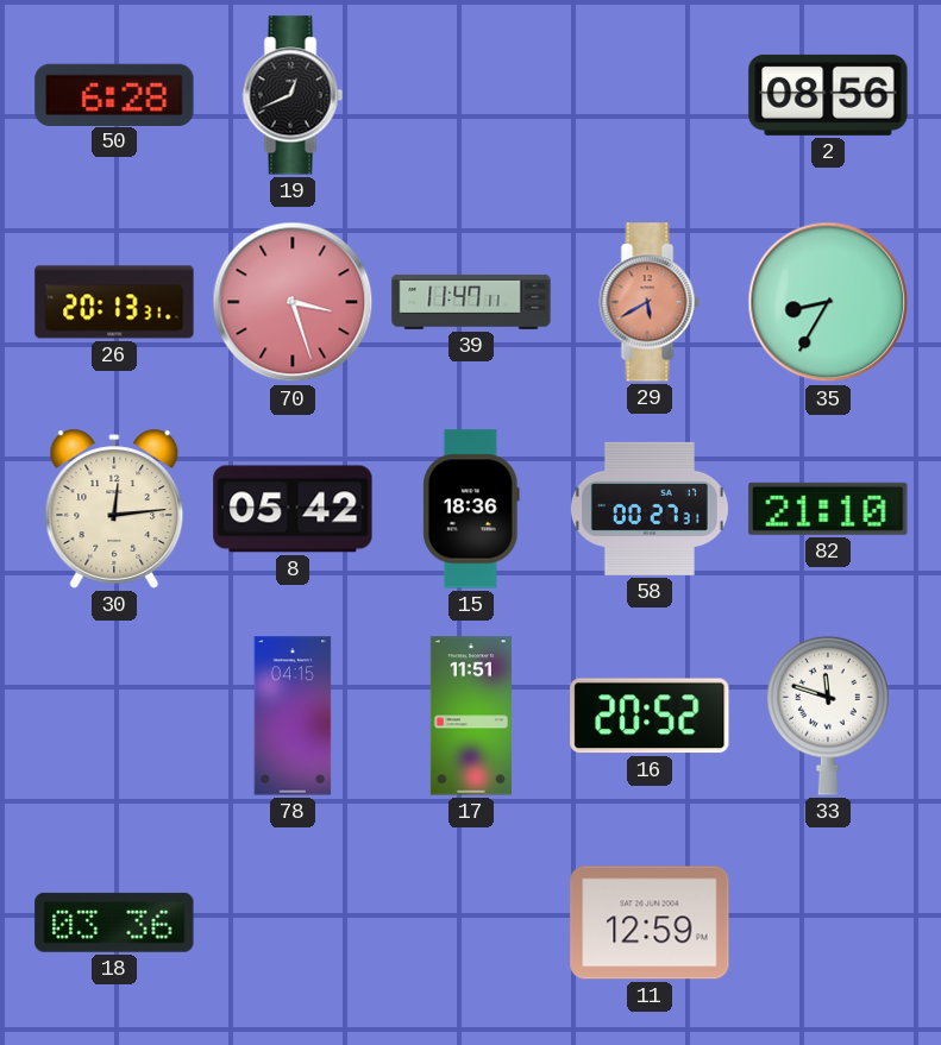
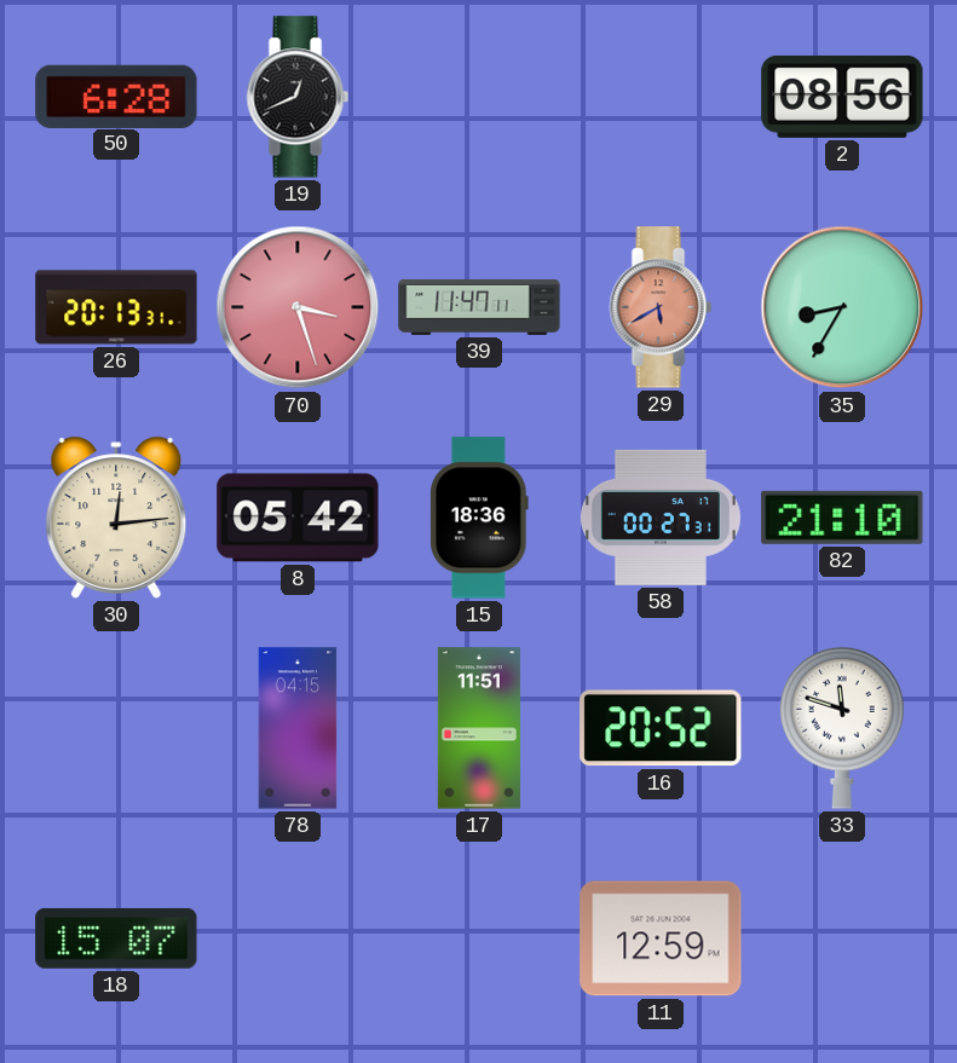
18: 03:36 -> 15:07
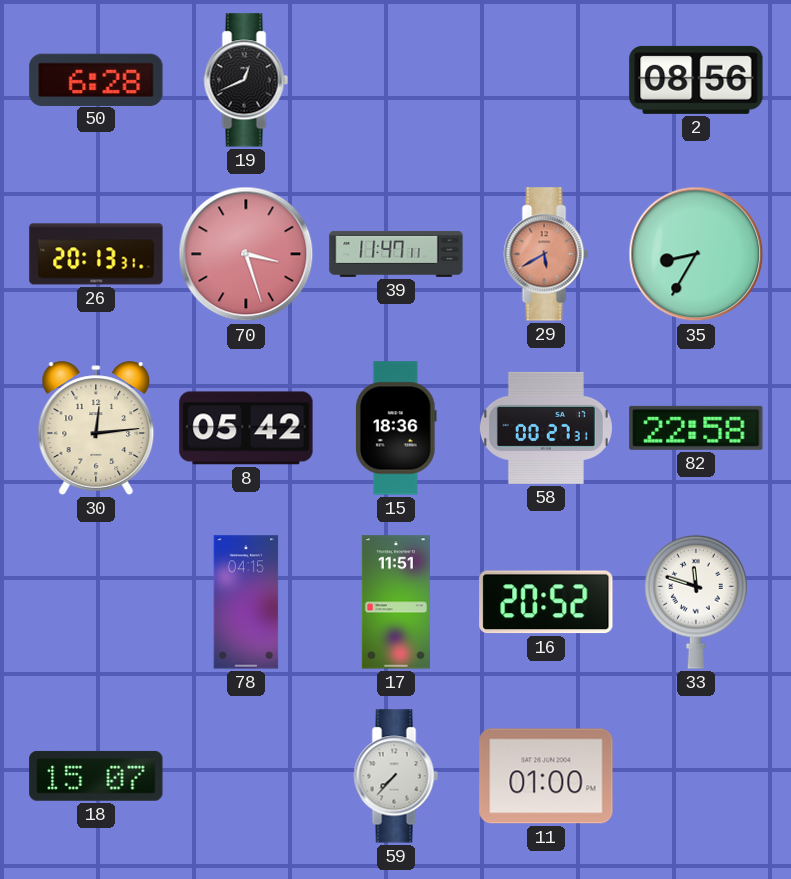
82: 21:10 -> 22:58
59: none -> 7:37
11: 12:59 -> 01:00
